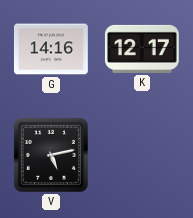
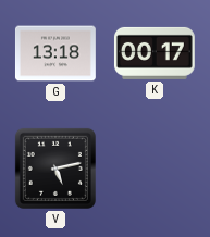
G: 14:16 -> 13:18
K: 12:17 -> 00:17
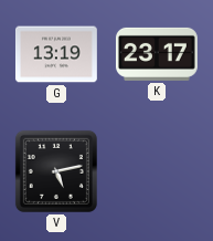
G: 13:18 -> 13:19
K: 00:17 -> 23:17
